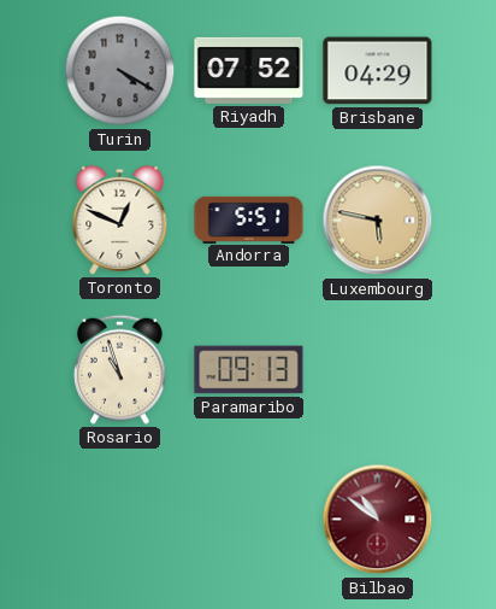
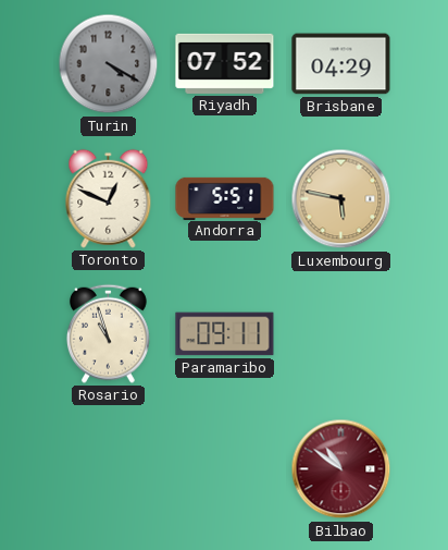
Paramaribo: 09:13 -> 09:11
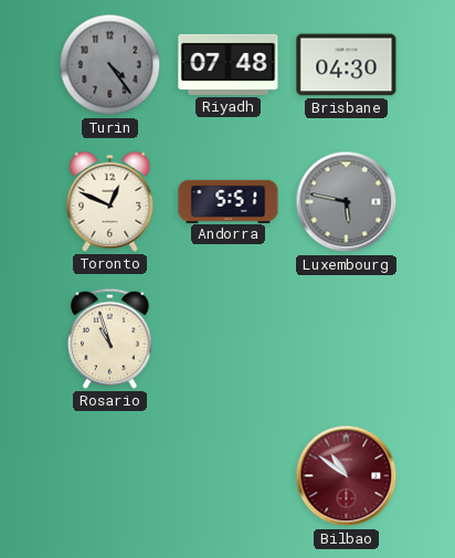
Turin: 4:20 -> 4:24
Riyadh: 07:52 -> 07:48
Brisbane: 04:29 -> 04:30
Luxembourg dial: champagne -> grey
Paramaribo: 09:11 -> none
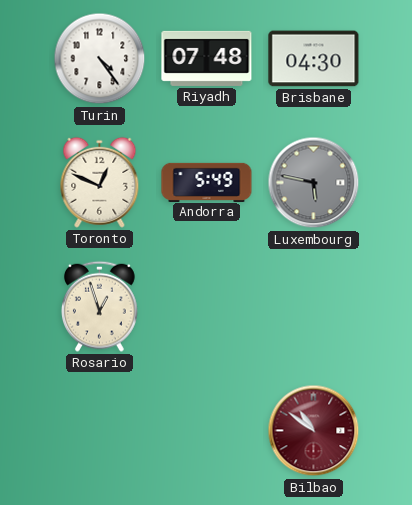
Turin dial: grey -> white
Andorra: 5:51 -> 5:49
Rosario: 10:57 -> 12:57
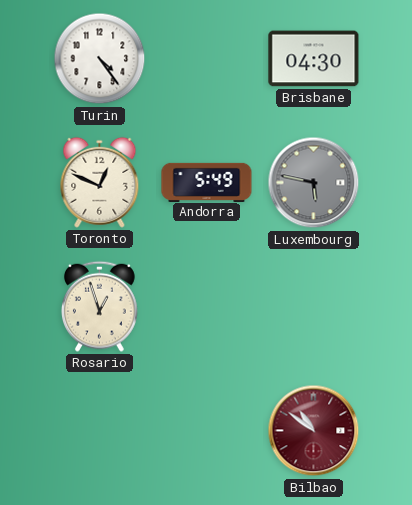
Riyadh: 07:48 -> none
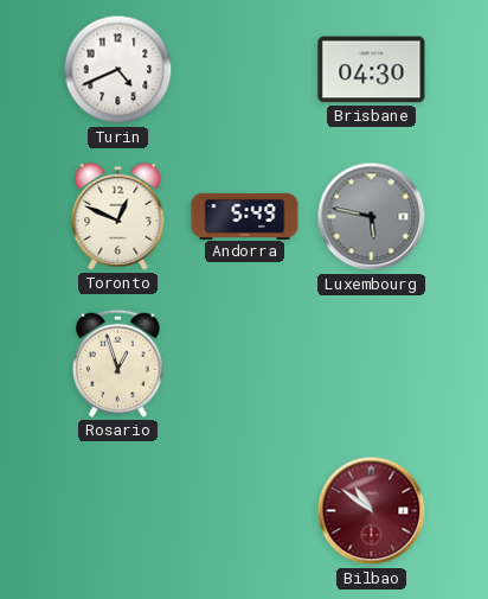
Turin: 4:24 -> 4:41
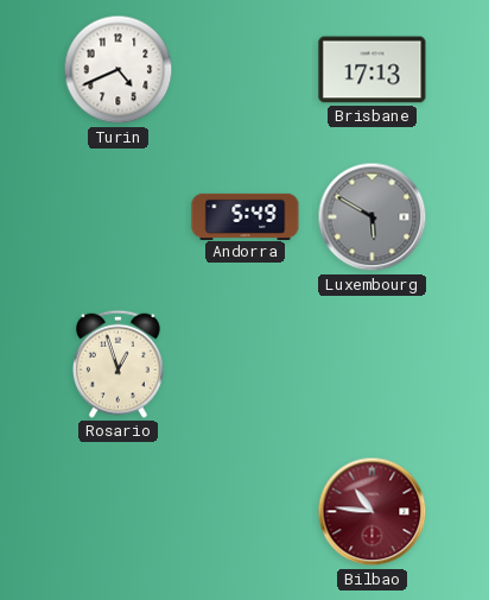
Brisbane: 04:30 -> 17:13
Toronto: 12:49 -> none
Luxembourg: 5:47 -> 5:50
Bilbao: 10:51 -> 10:46
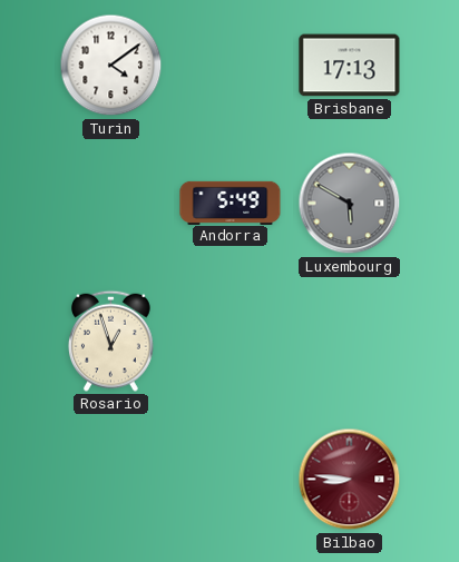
Turin: 4:41 -> 4:09
Bilbao: 10:46 -> 8:46
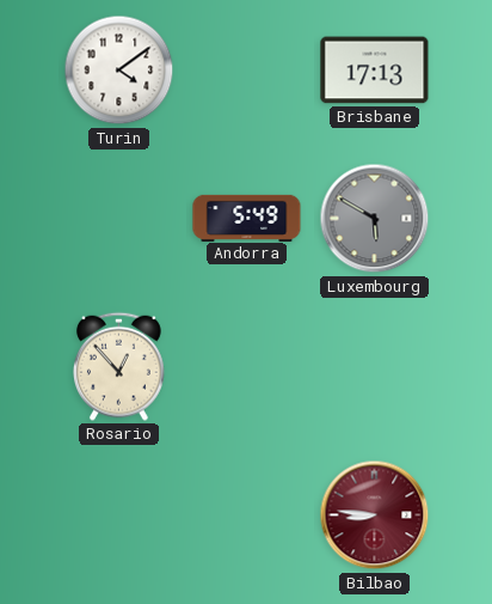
Rosario: 12:57 -> 12:53
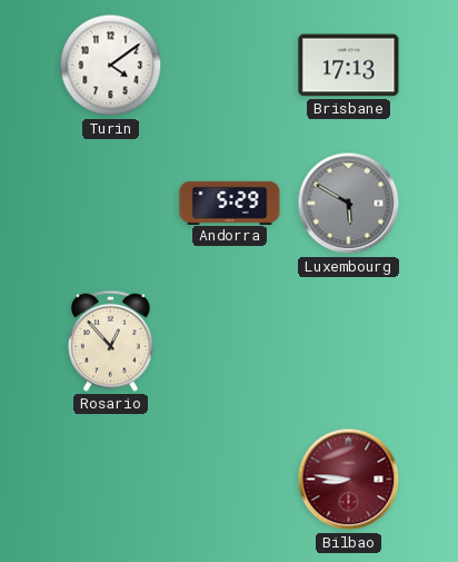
Andorra: 5:49 -> 5:29
